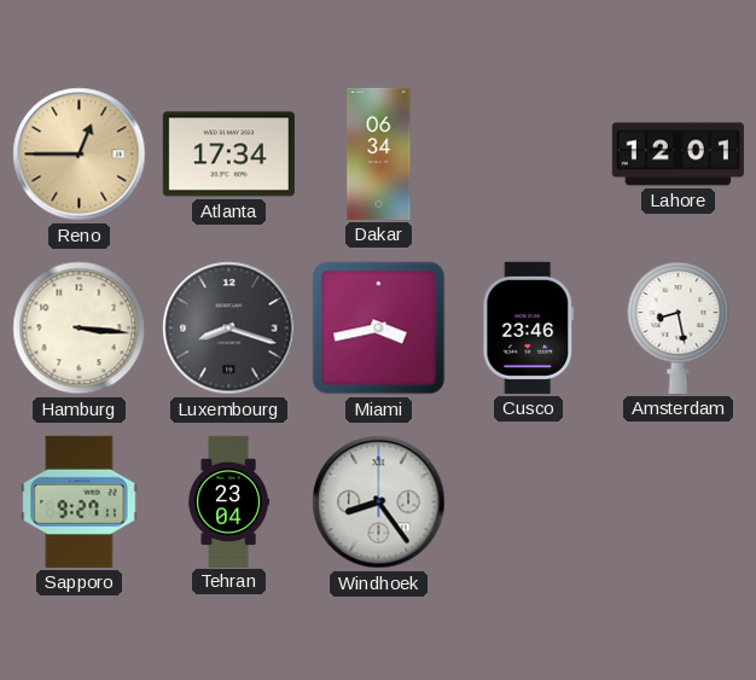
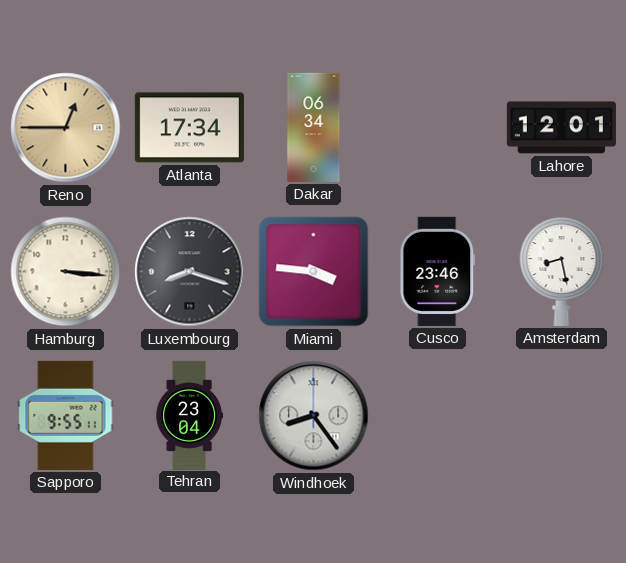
Miami: 3:43 -> 3:46
Sapporo: 9:27 -> 9:55
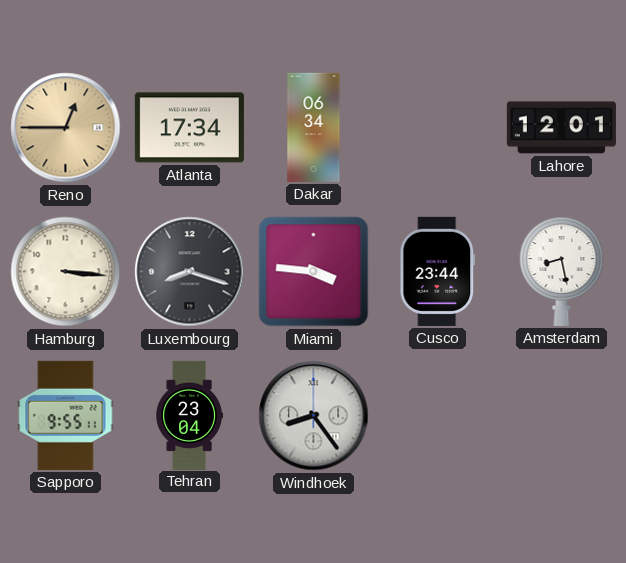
Cusco: 23:46 -> 23:44
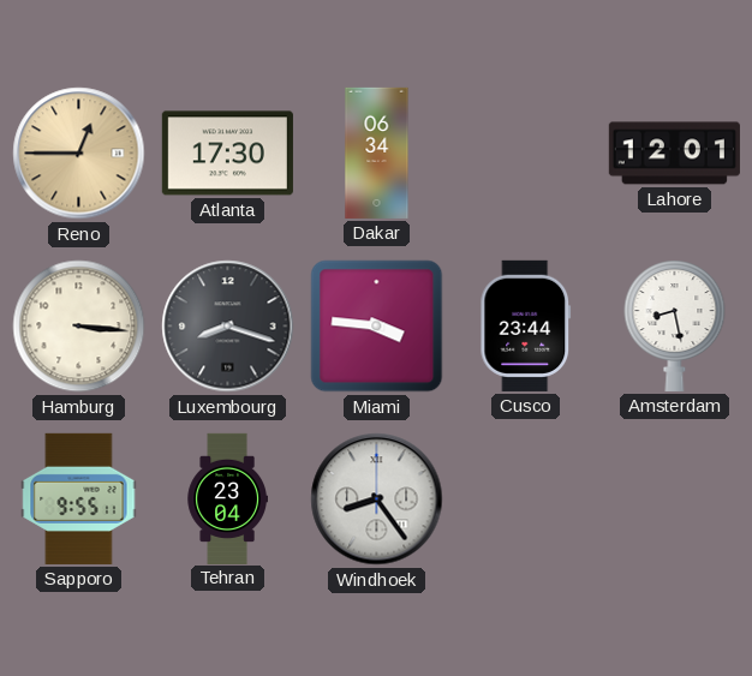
Atlanta: 17:34 -> 17:30
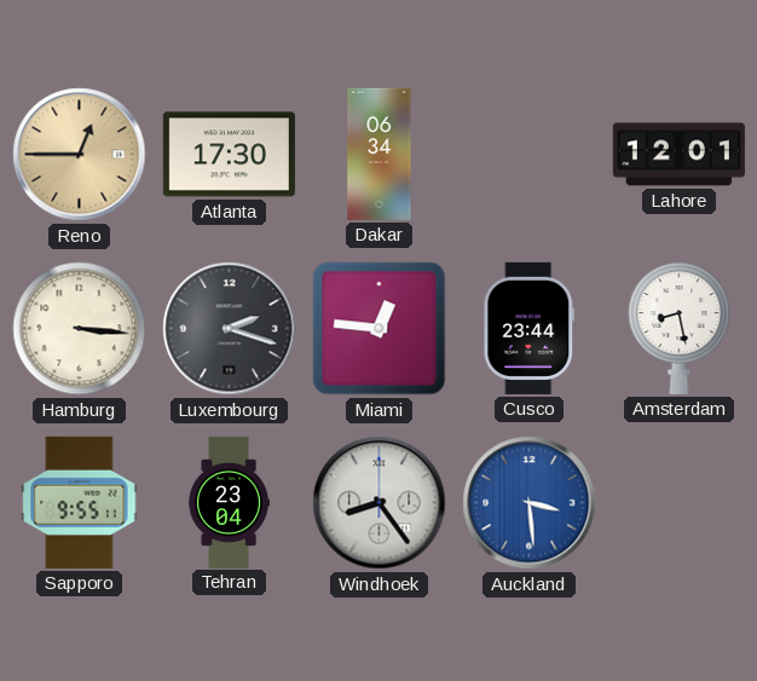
Luxembourg: 8:18 -> 2:18
Miami: 3:46 -> 12:46
Auckland: none -> 3:29
